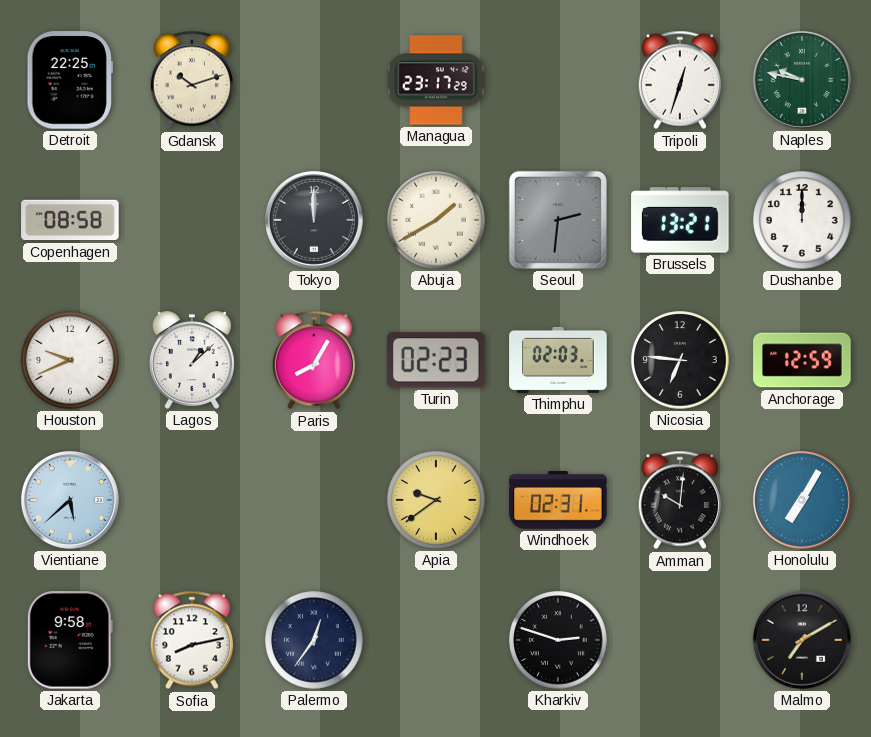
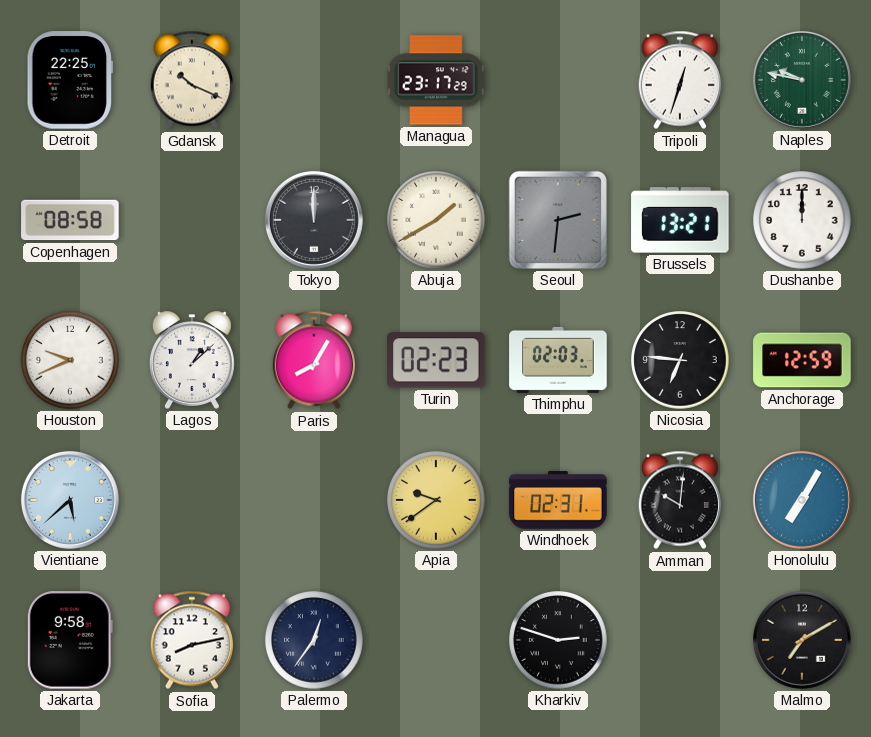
Gdansk: 10:12 -> 10:19
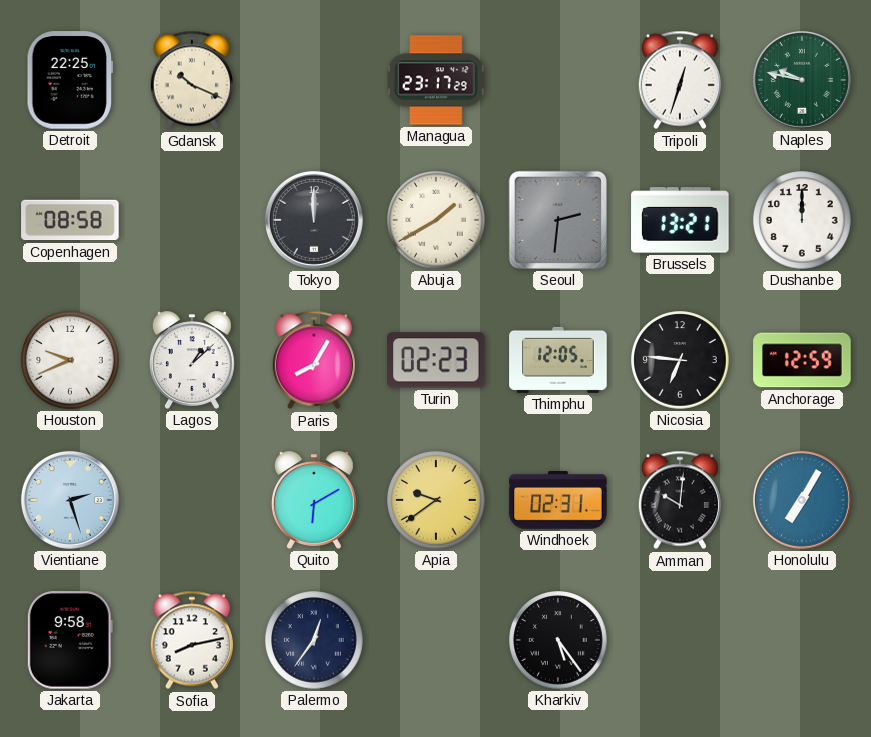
Thimphu: 02:03 -> 12:05
Vientiane: 5:38 -> 2:27
Quito: none -> 6:10
Kharkiv: 2:48 -> 5:24
Malmo: 7:10 -> none
